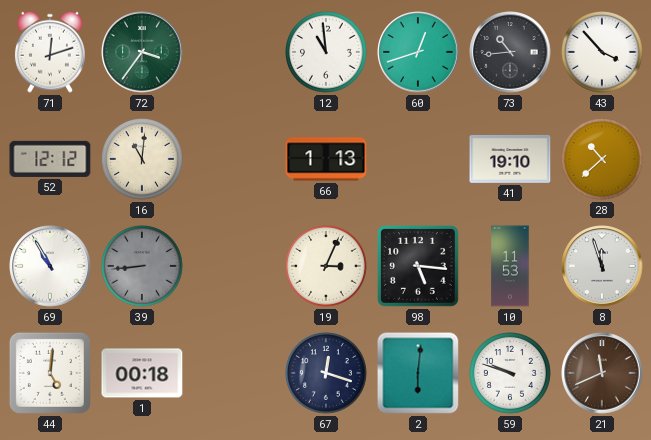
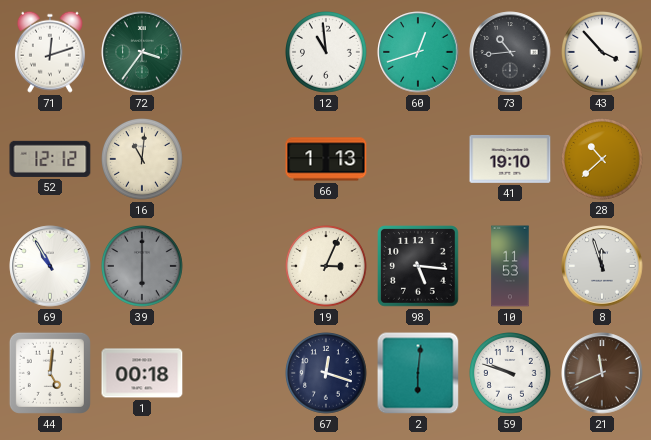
39: 8:44 -> 6:00
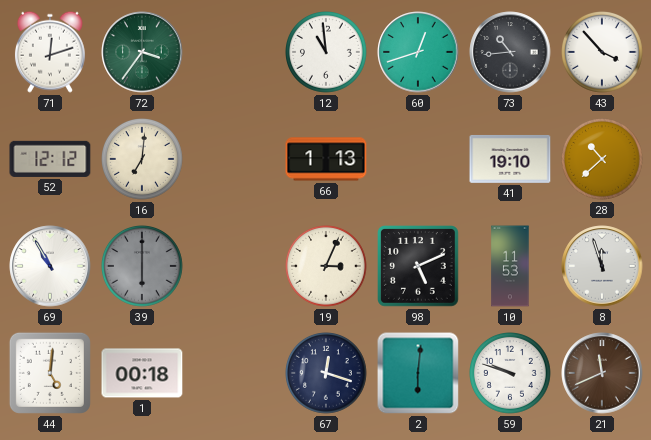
16: 11:01 -> 7:01
98: 5:16 -> 5:11
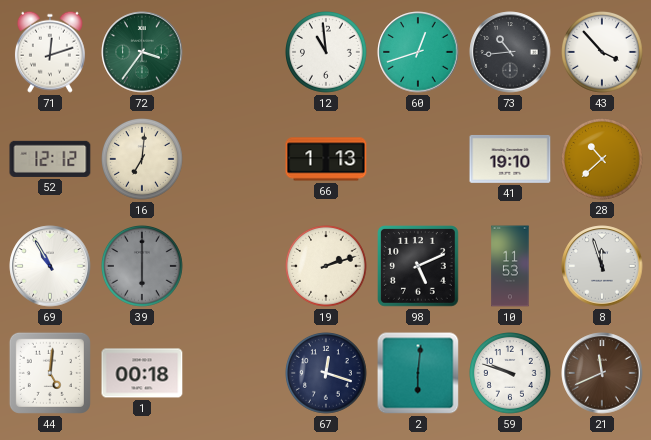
19: 3:04 -> 2:12
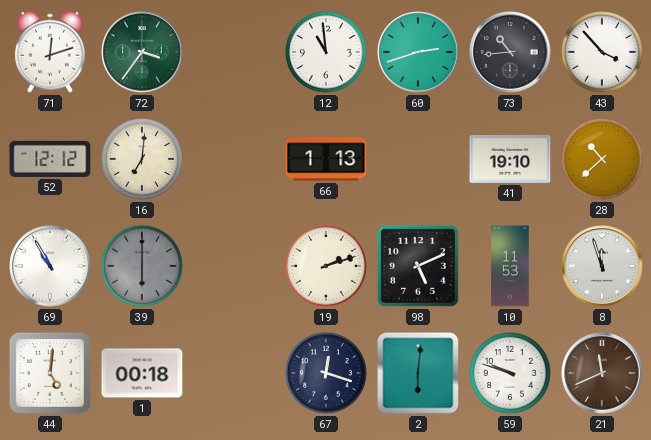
60: 12:42 -> 2:42
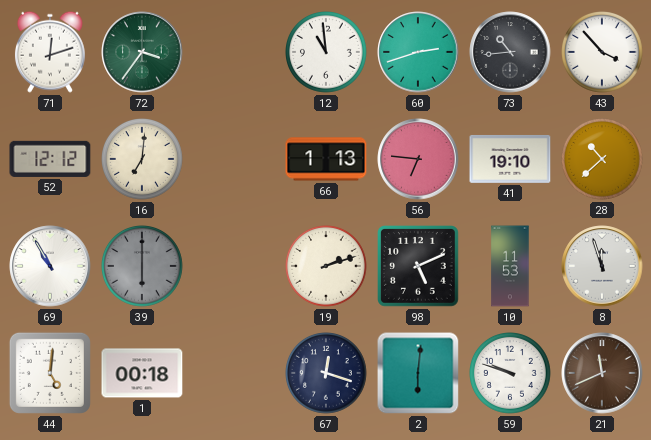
56: none -> 6:46
